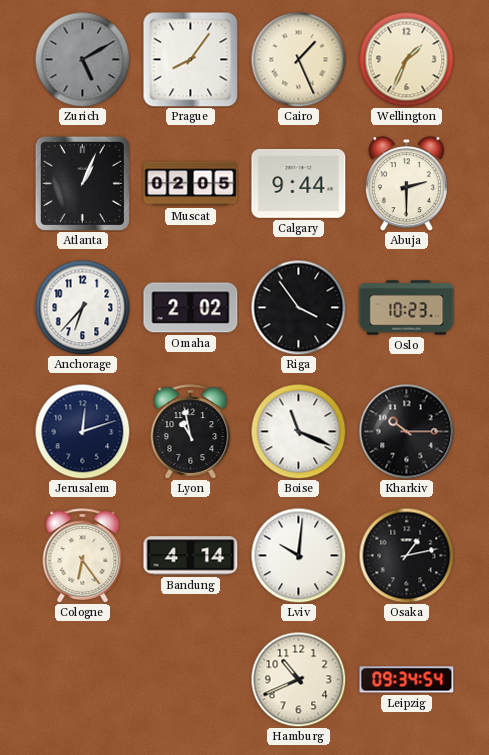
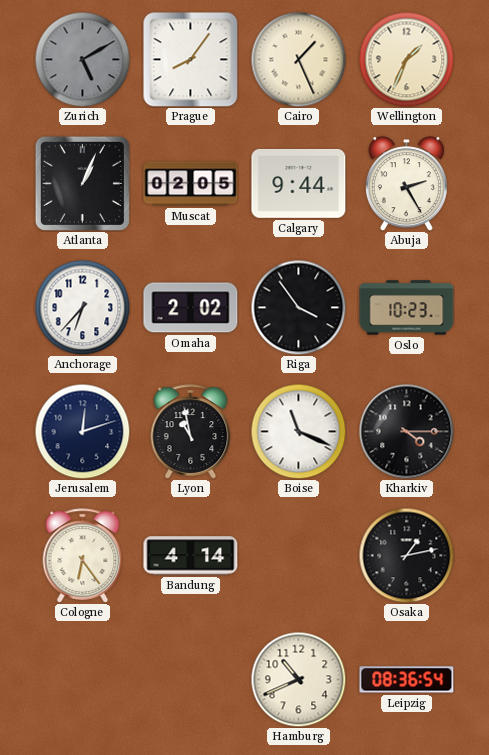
Abuja: 2:30 -> 2:25
Kharkiv: 10:15 -> 4:15
Lviv: 10:01 -> none
Leipzig: 09:34 -> 08:36
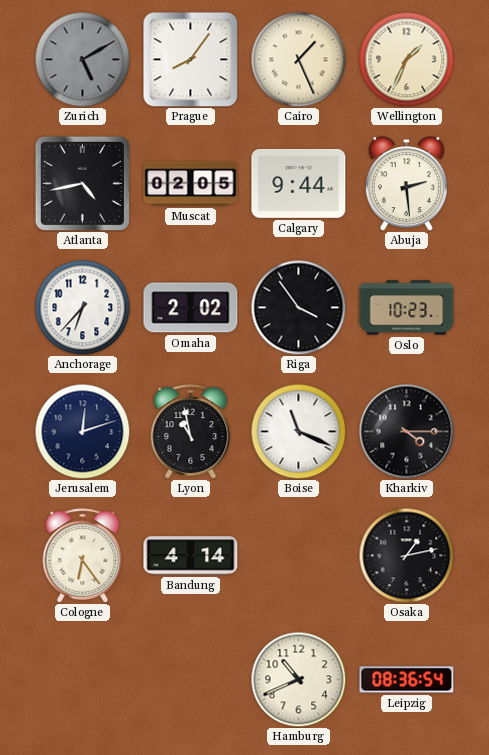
Atlanta: 1:04 -> 4:43
Abuja: 2:25 -> 2:29
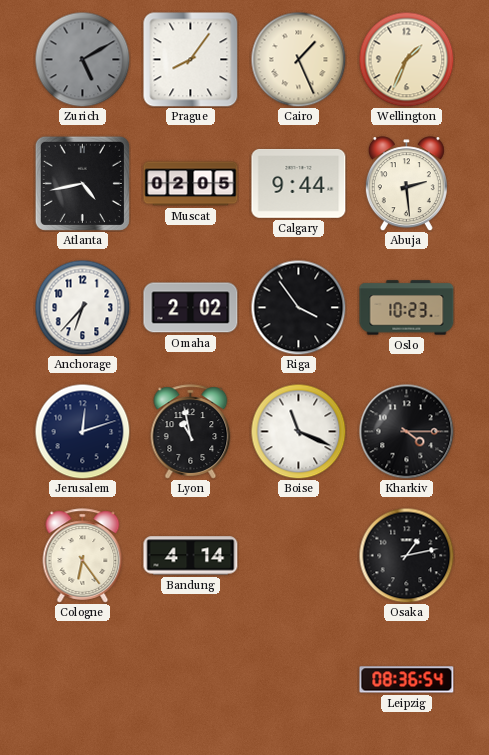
Hamburg: 10:41 -> none
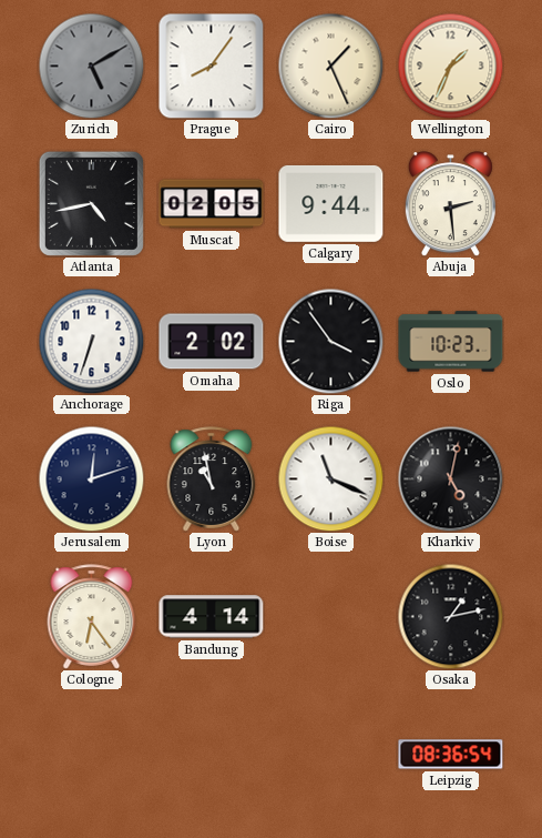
Anchorage: 6:37 -> 6:33
Kharkiv: 4:15 -> 5:02
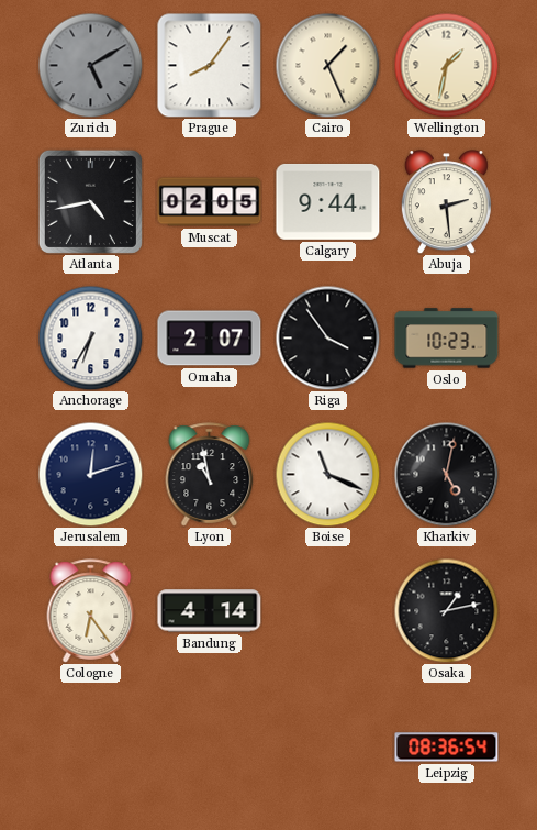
Wellington: 1:34 -> 1:32
Anchorage: 6:33 -> 6:35
Omaha: 2:02 -> 2:07
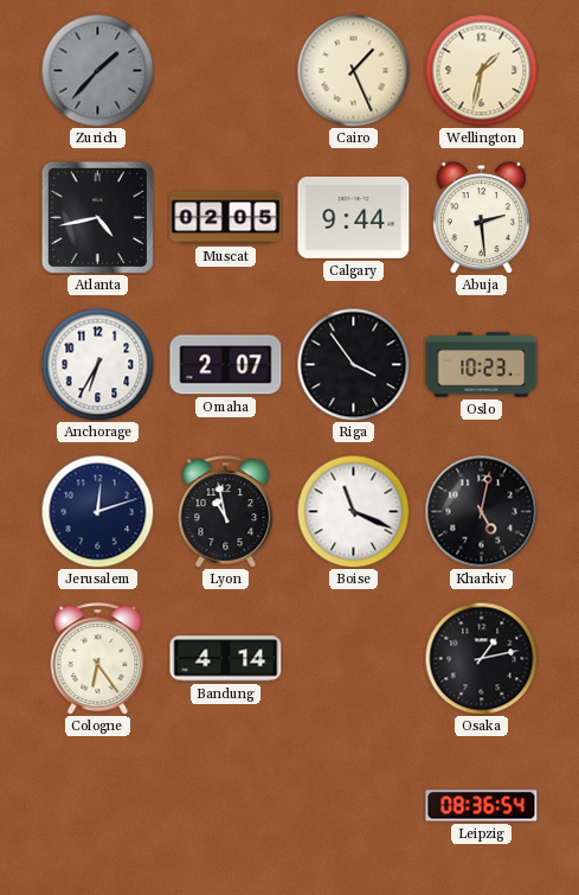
Zurich: 5:10 -> 1:37
Prague: 8:06 -> none
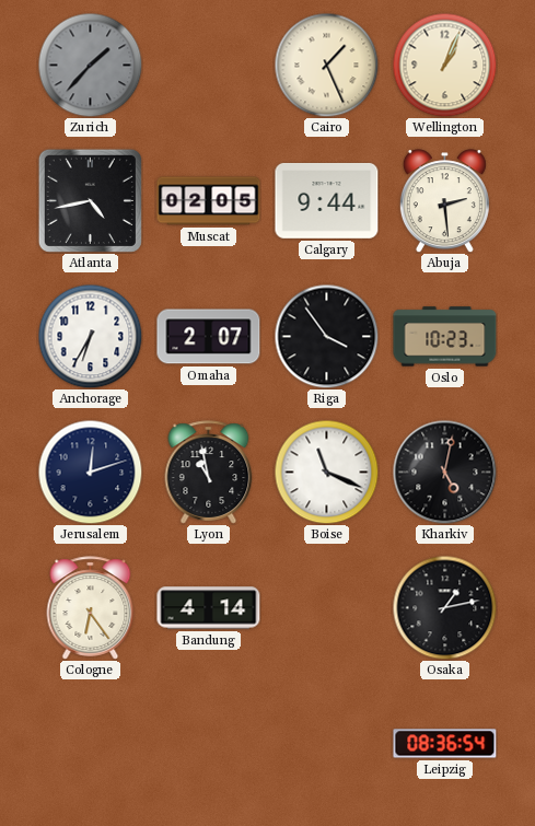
Wellington: 1:32 -> 1:04
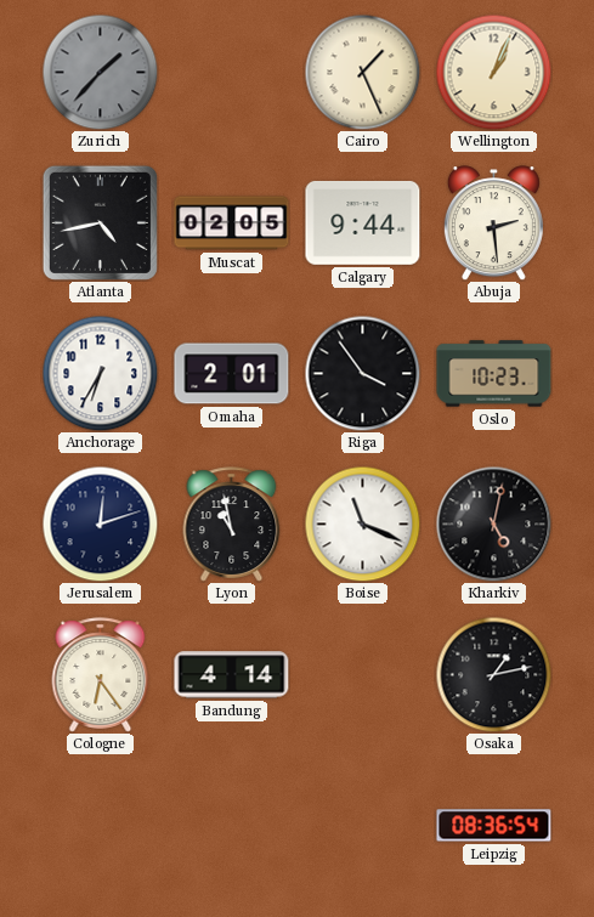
Omaha: 2:07 -> 2:01
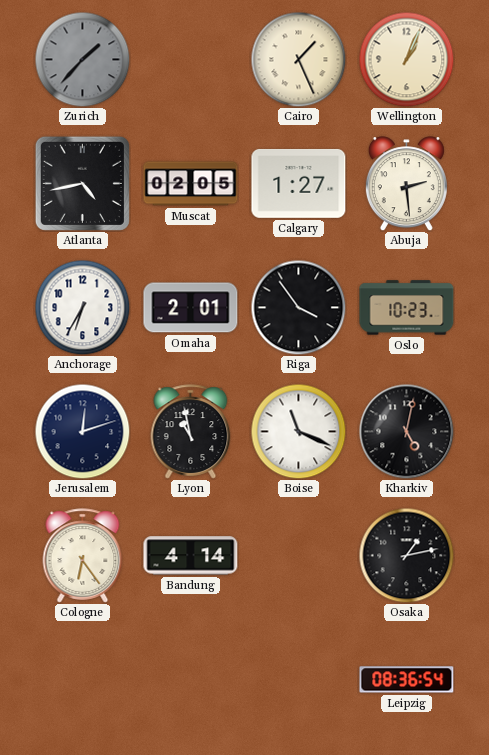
Calgary: 9:44 -> 1:27
